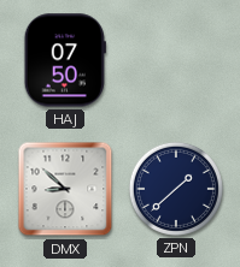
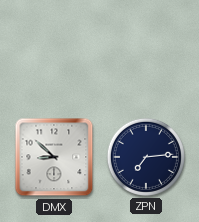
HAJ: 07:50 -> none
ZPN: 1:38 -> 7:14
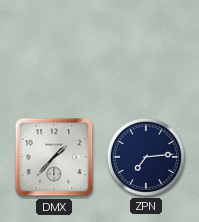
DMX: 8:52 -> 1:37
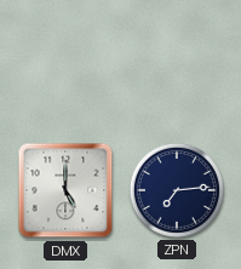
DMX: 1:37 -> 5:00
